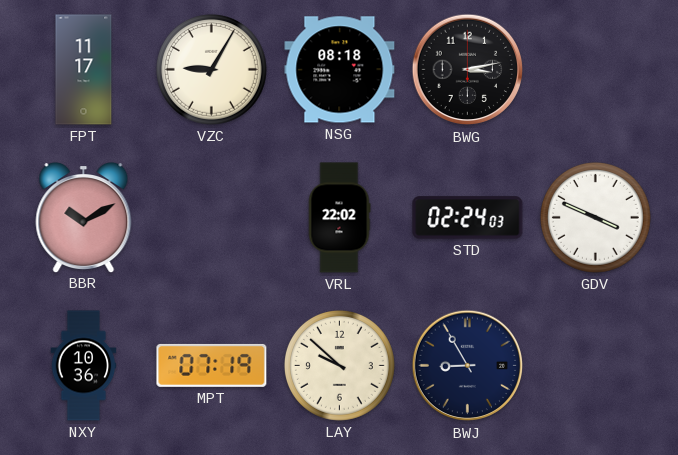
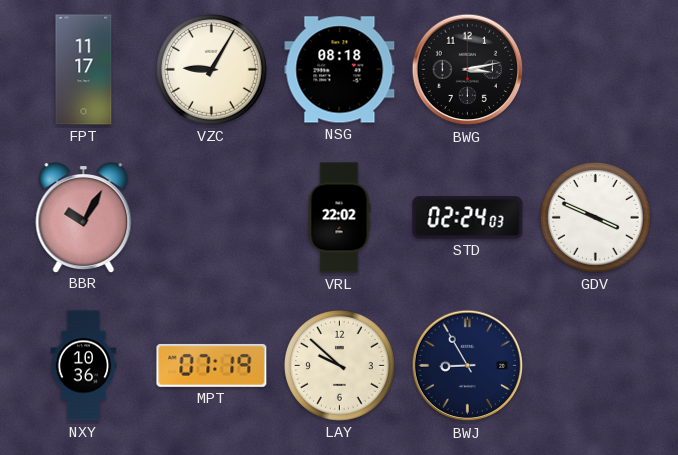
BBR: 10:10 -> 10:05
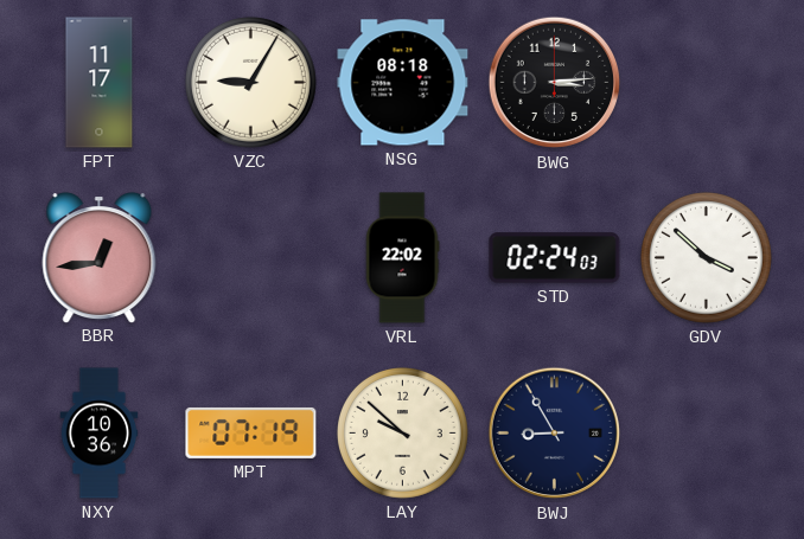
BWG: 3:13 -> 3:14
BBR: 10:05 -> 12:44
GDV: 3:49 -> 3:52
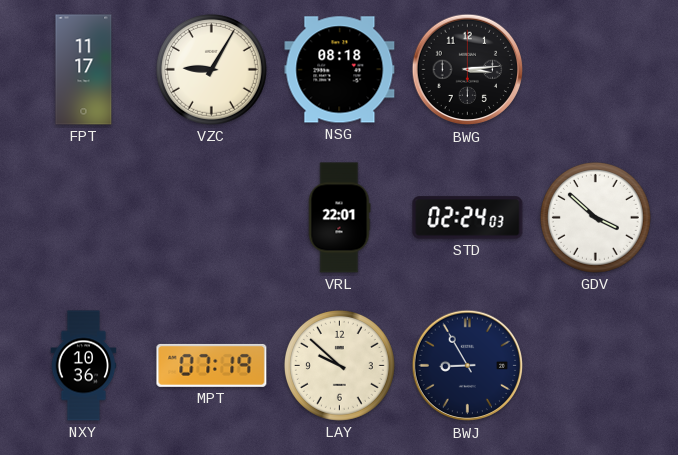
BBR: 12:44 -> none
VRL: 22:02 -> 22:01
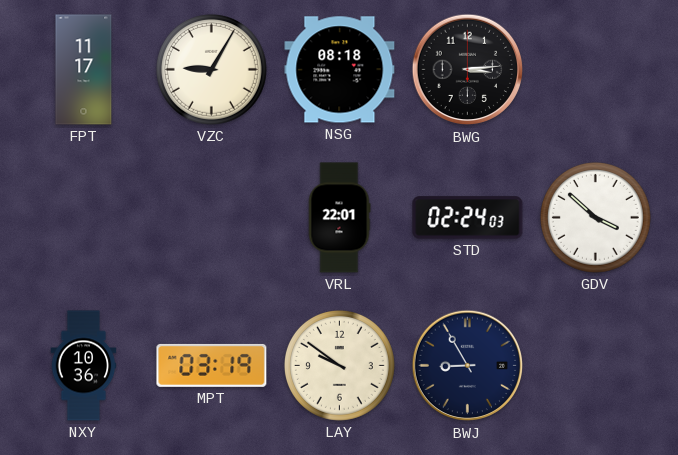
MPT: 07:19 -> 03:19
LAY: 9:52 -> 9:51
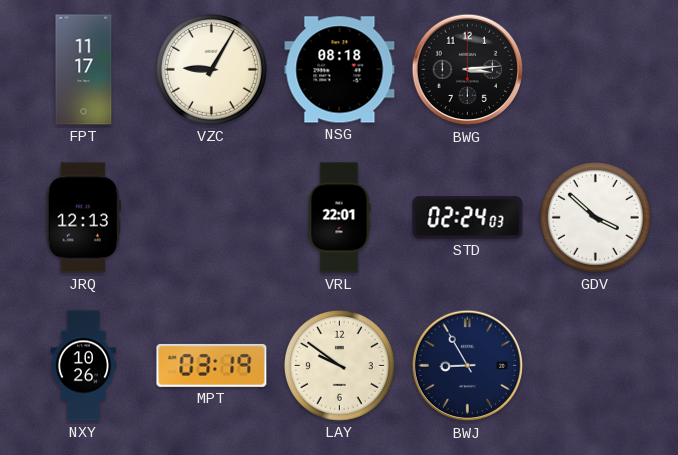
JRQ: none -> 12:13
NXY: 10:36 -> 10:26
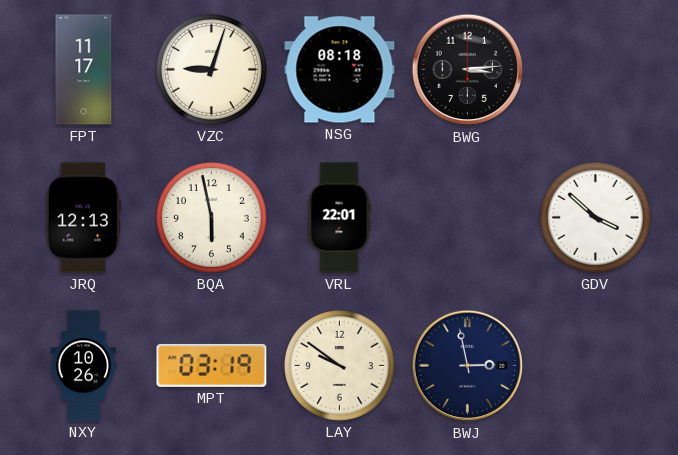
VZC: 9:05 -> 9:03
BQA: none -> 5:58
STD: 02:24 -> none
BWJ: 8:55 -> 2:58
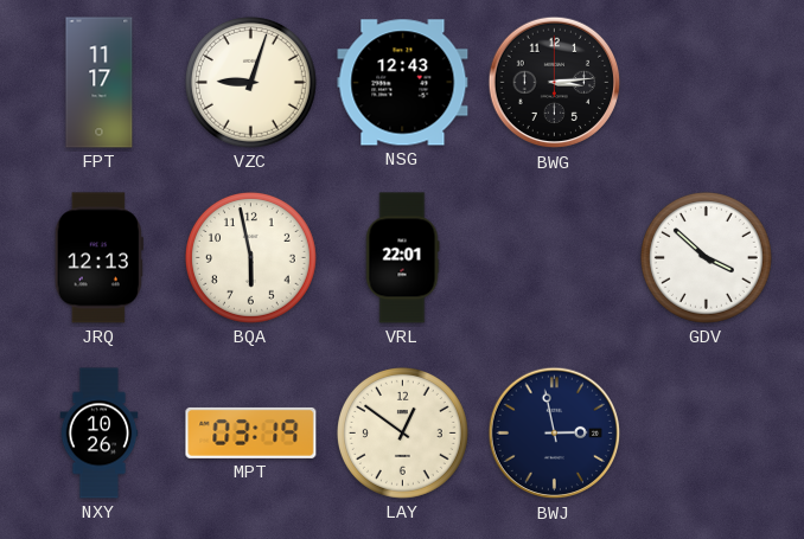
NSG: 08:18 -> 12:43
LAY: 9:51 -> 12:51
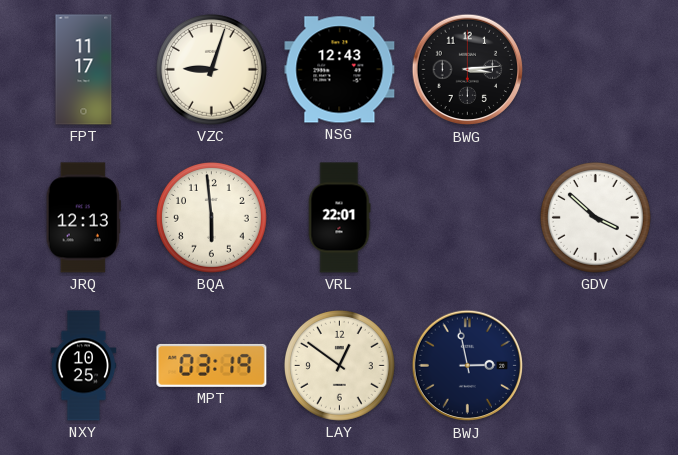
BQA: 5:58 -> 5:59
NXY: 10:26 -> 10:25
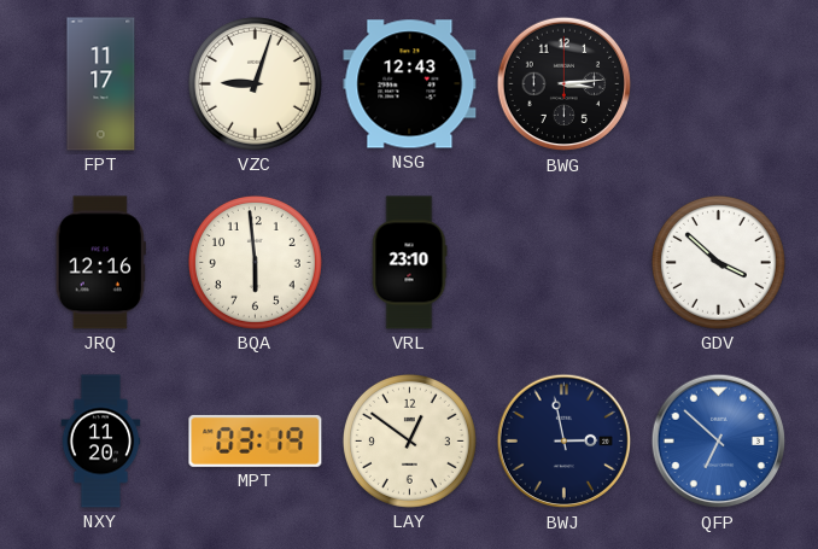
JRQ: 12:13 -> 12:16
VRL: 22:01 -> 23:10
NXY: 10:25 -> 11:20
QFP: none -> 6:52
